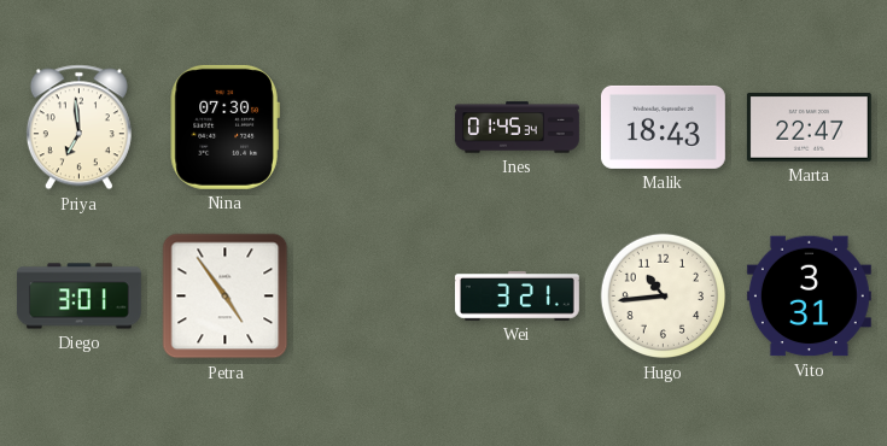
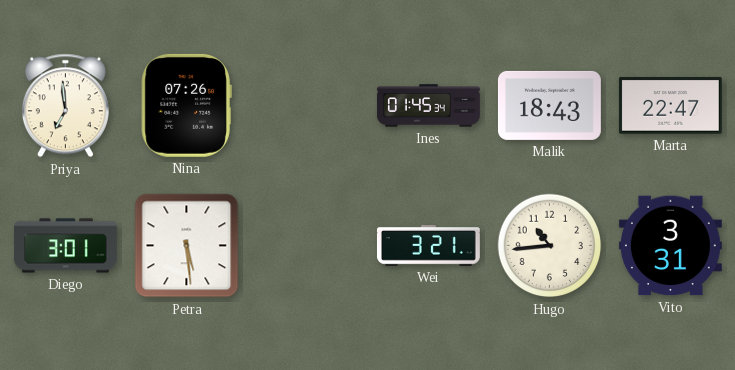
Nina: 07:30 -> 07:26
Petra: 4:54 -> 5:29
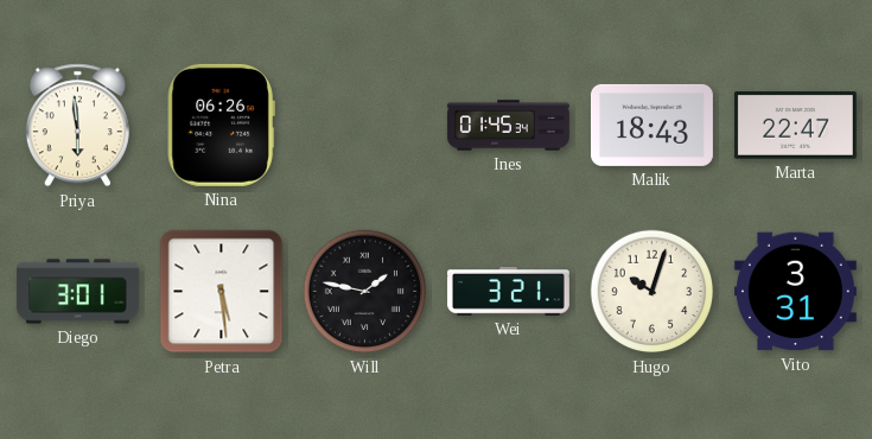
Priya: 6:59 -> 5:59
Nina: 07:26 -> 06:26
Will: none -> 1:47
Hugo: 10:44 -> 10:03
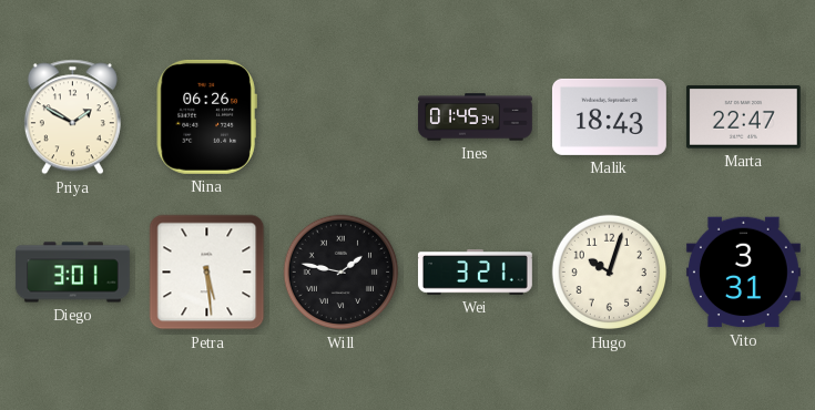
Priya: 5:59 -> 1:50
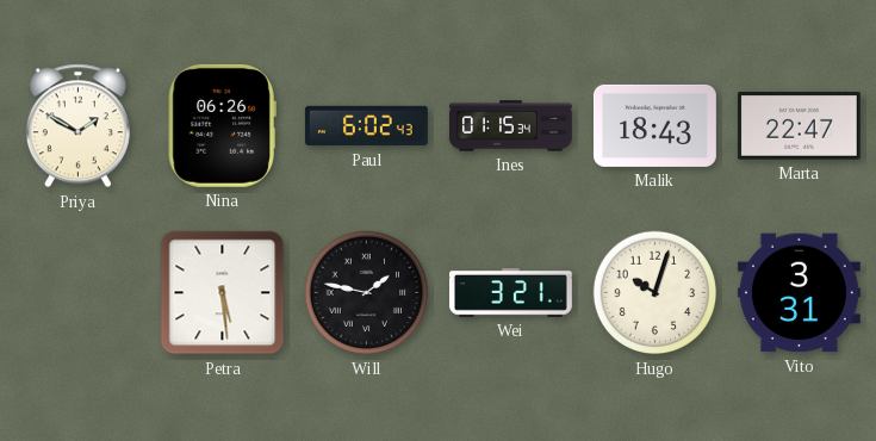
Paul: none -> 6:02
Ines: 01:45 -> 01:15
Diego: 3:01 -> none
